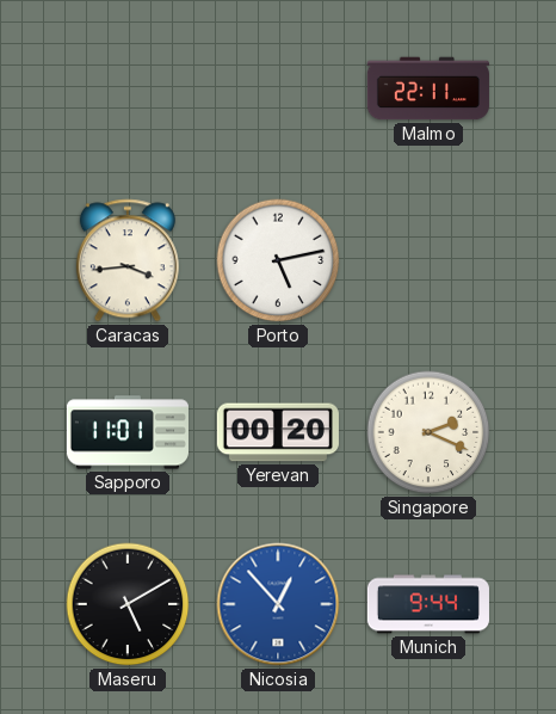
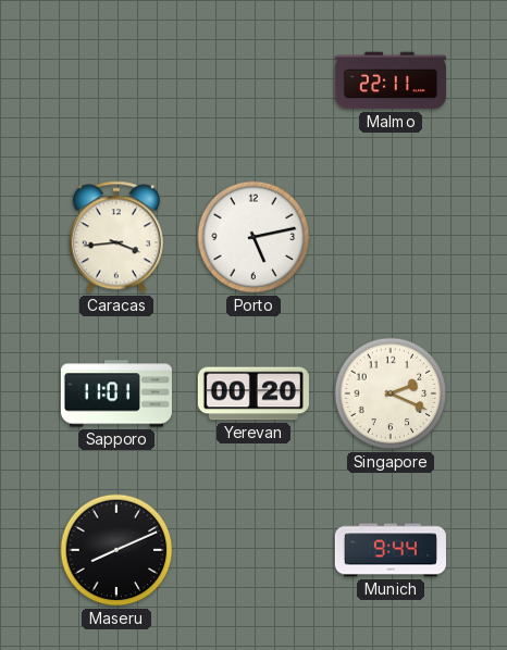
Maseru: 5:10 -> 8:11
Nicosia: 12:53 -> none
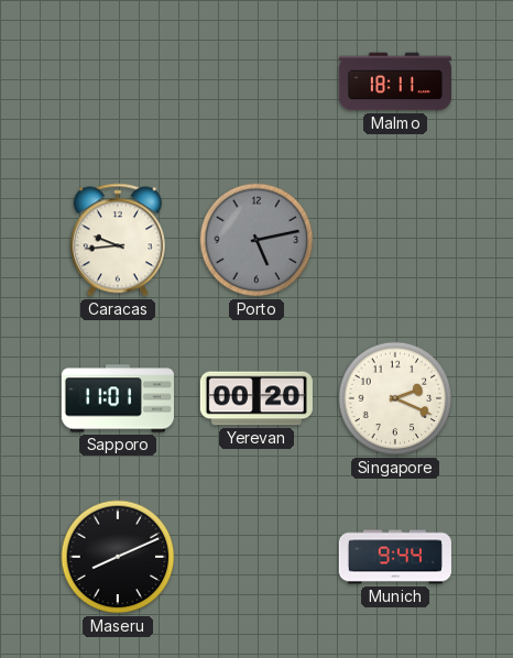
Malmo: 22:11 -> 18:11
Caracas: 3:44 -> 9:44
Porto dial: white -> grey
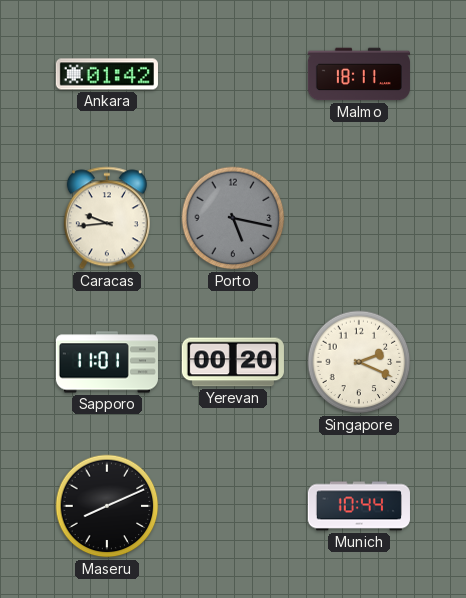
Ankara: none -> 01:42
Porto: 5:13 -> 5:17
Munich: 9:44 -> 10:44
